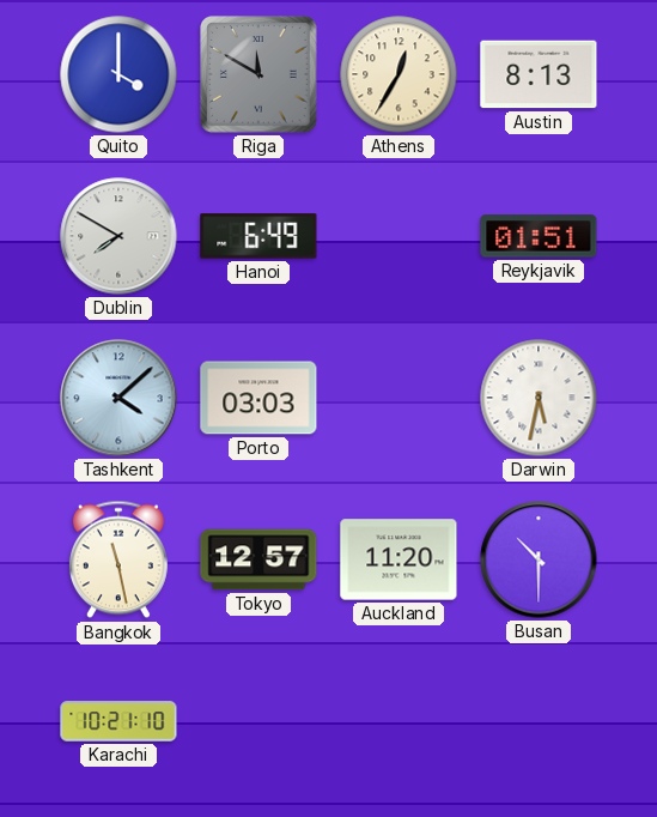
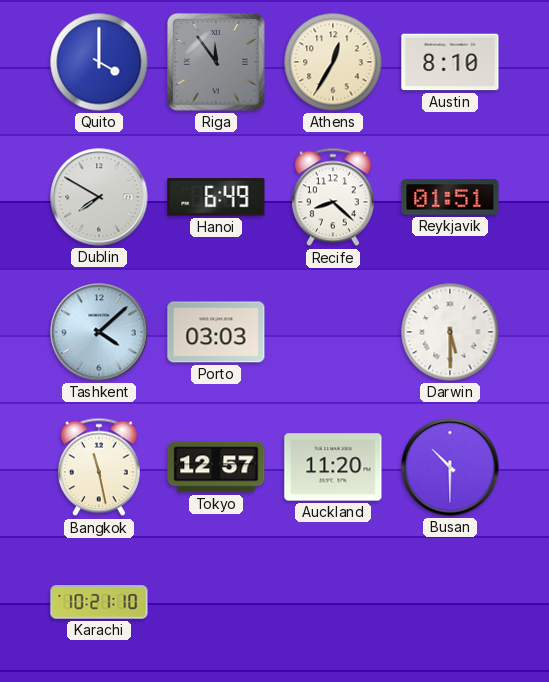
Riga: 11:50 -> 11:54
Austin: 8:13 -> 8:10
Recife: none -> 8:22
Darwin: 5:32 -> 5:30
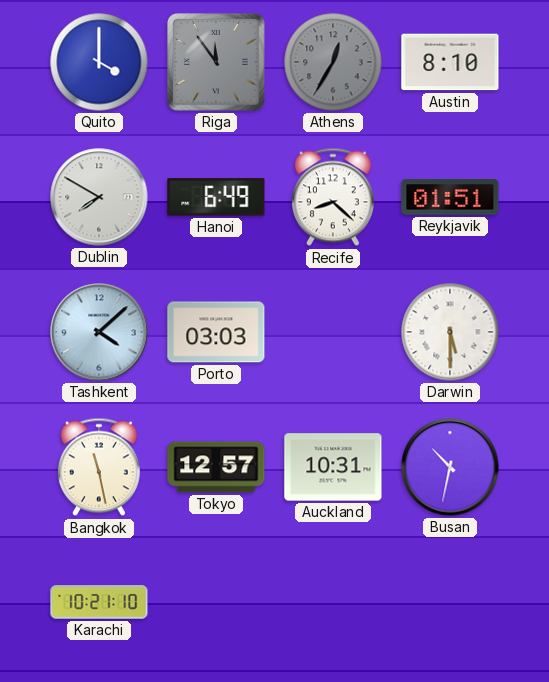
Athens dial: cream -> grey
Auckland: 11:20 -> 10:31
Busan: 10:30 -> 10:32
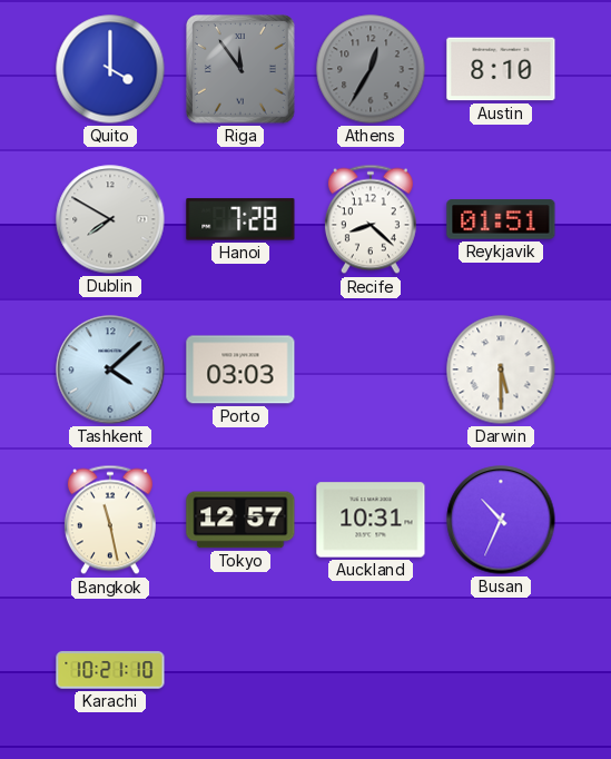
Hanoi: 6:49 -> 7:28
Busan: 10:32 -> 10:34
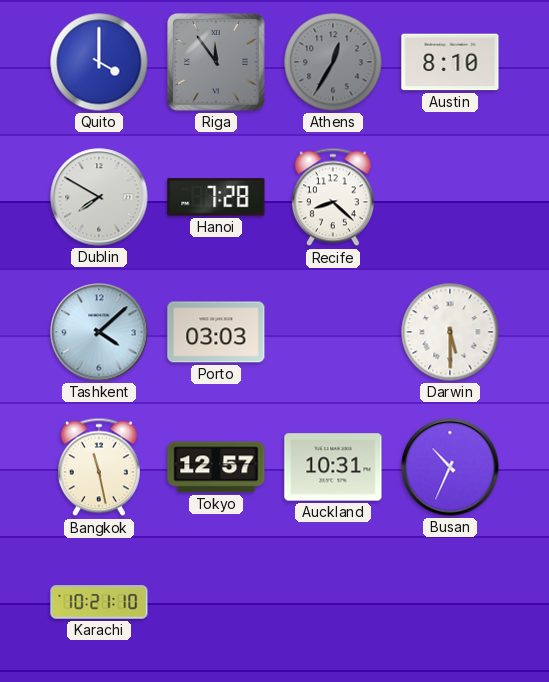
Reykjavik: 01:51 -> none
